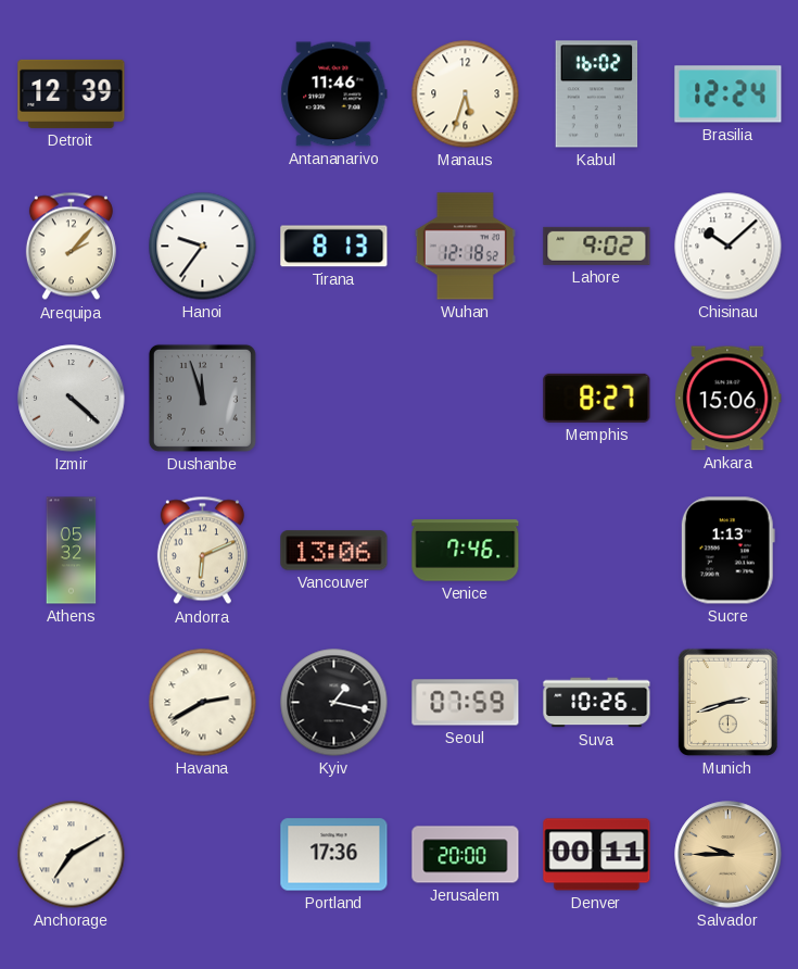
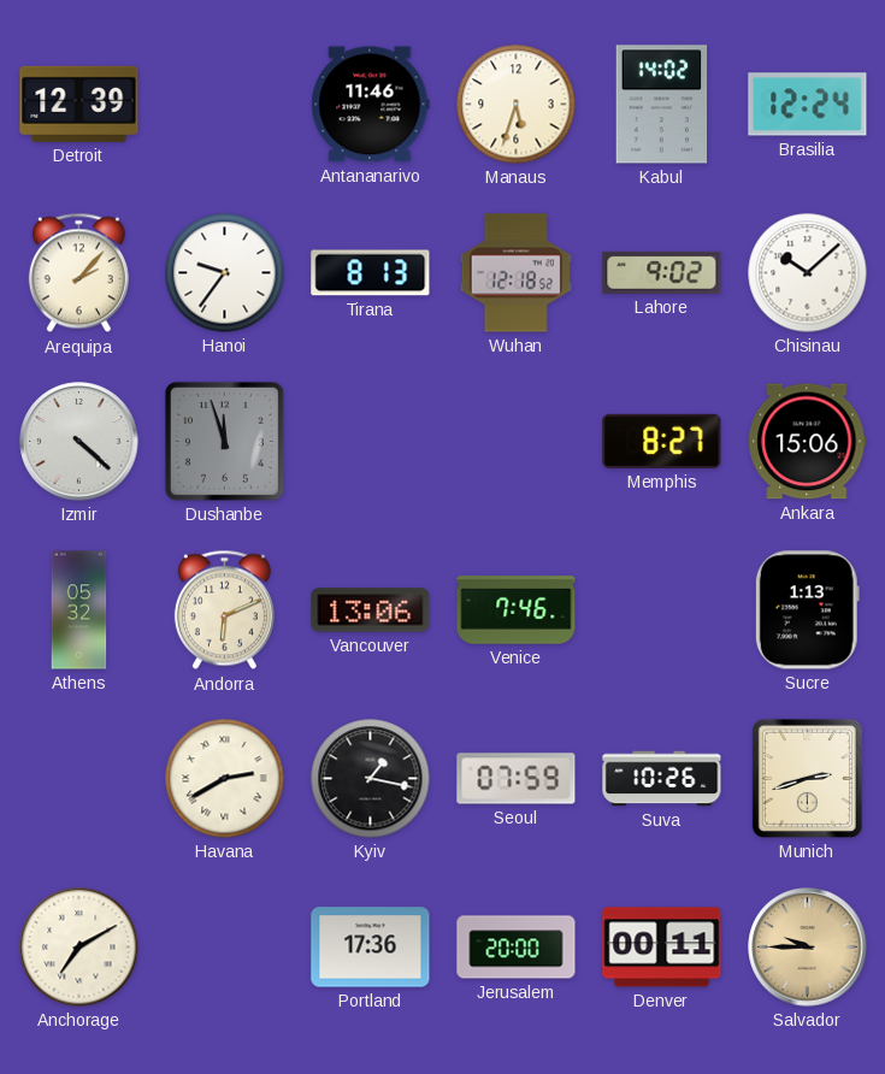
Kabul: 16:02 -> 14:02
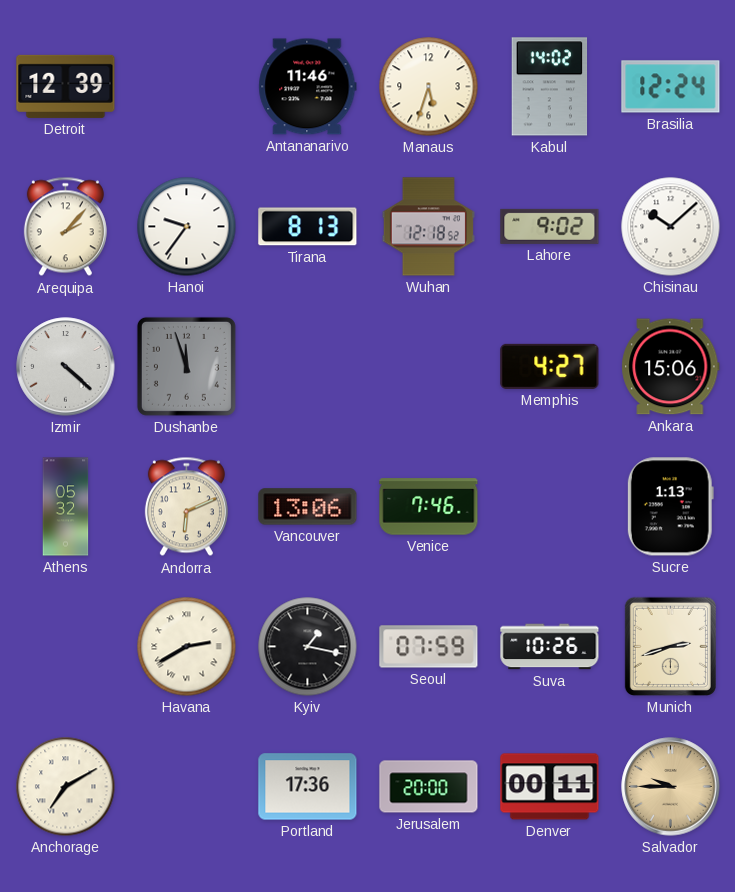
Memphis: 8:27 -> 4:27
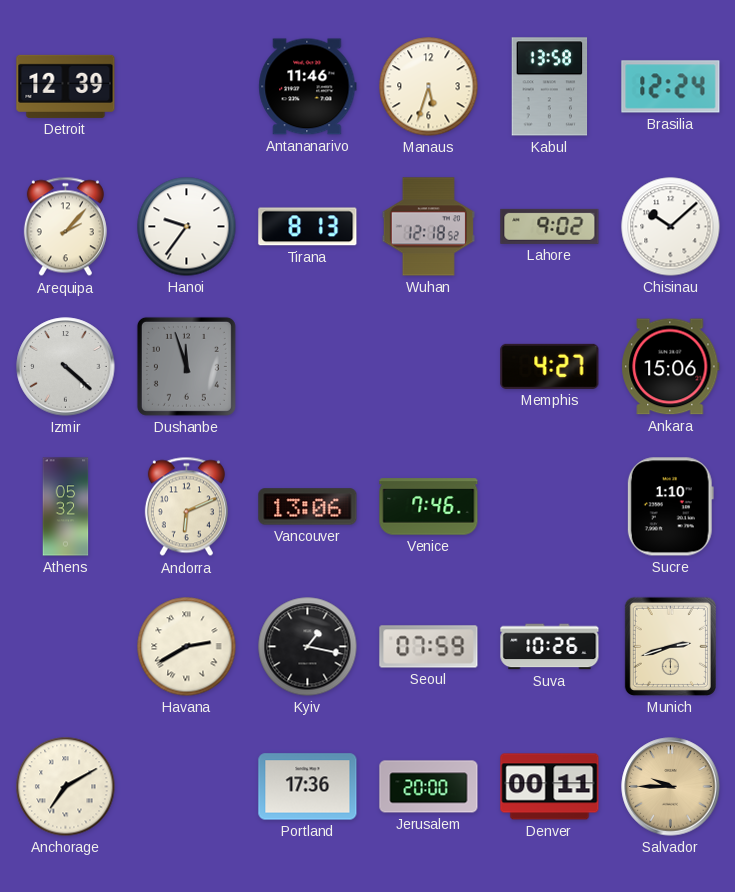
Kabul: 14:02 -> 13:58
Sucre: 1:13 -> 1:10
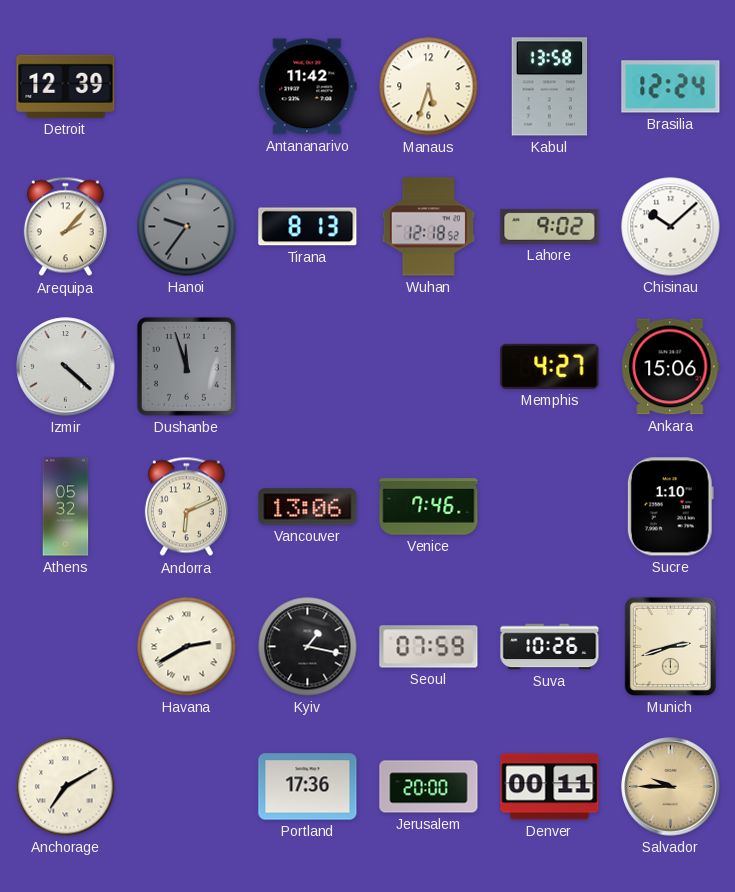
Antananarivo: 11:46 -> 11:42
Hanoi dial: white -> grey
